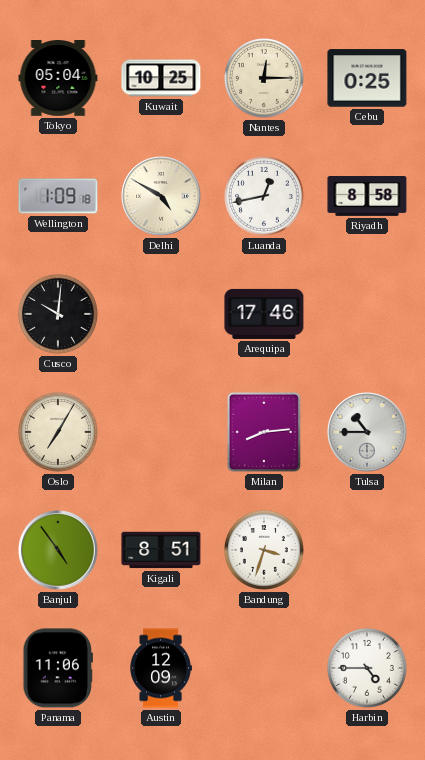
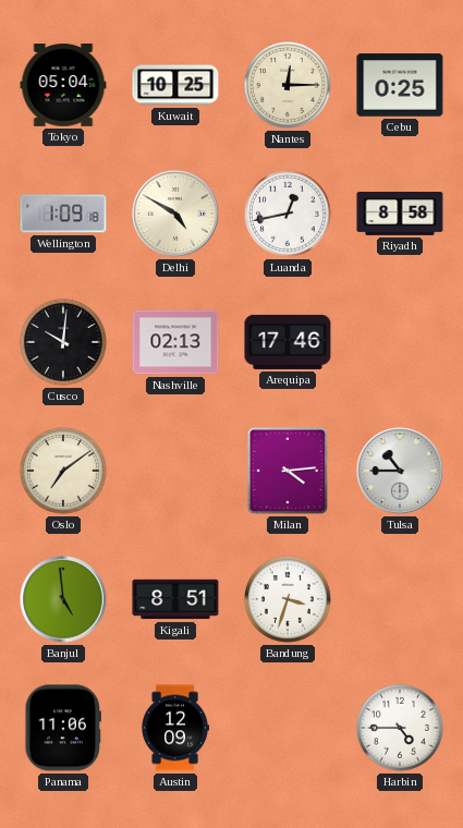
Nashville: none -> 02:13
Oslo: 7:05 -> 7:09
Milan: 8:14 -> 4:14
Banjul: 4:54 -> 4:59
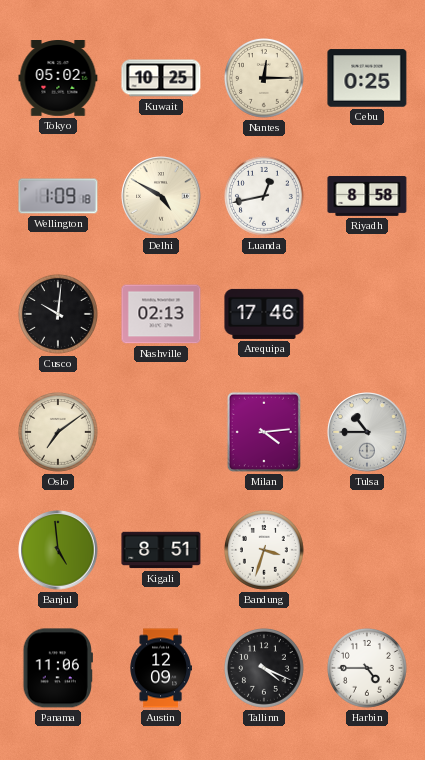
Tokyo: 05:04 -> 05:02
Tallinn: none -> 4:19
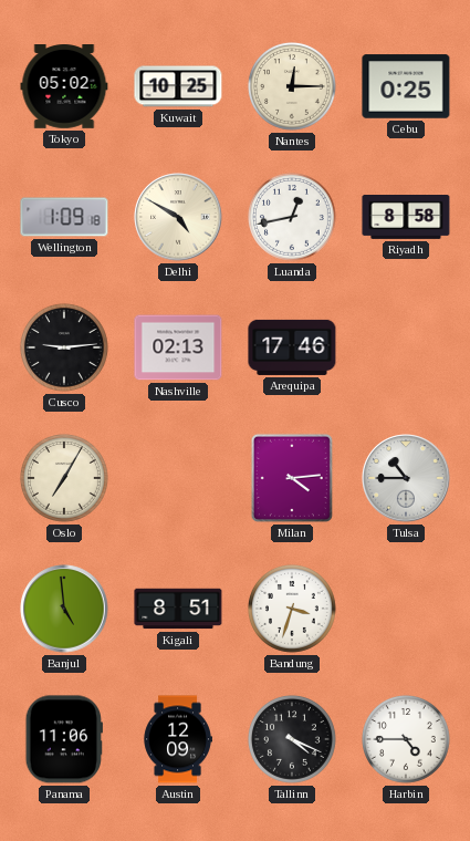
Cusco: 10:01 -> 9:14
Oslo: 7:09 -> 7:05
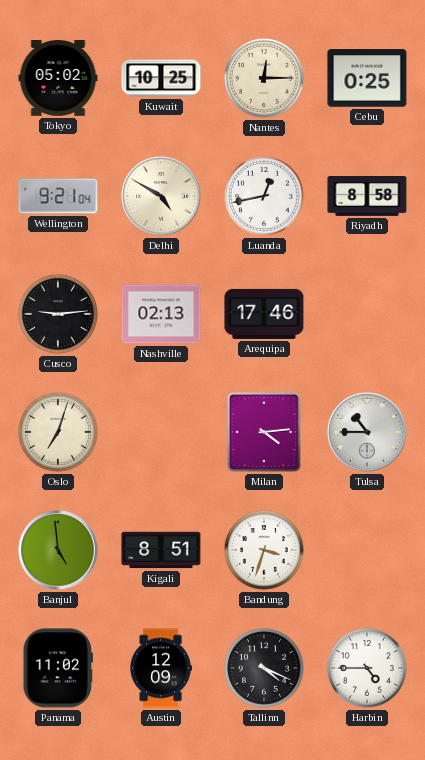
Wellington: 1:09 -> 9:21
Oslo: 7:05 -> 7:03
Panama: 11:06 -> 11:02
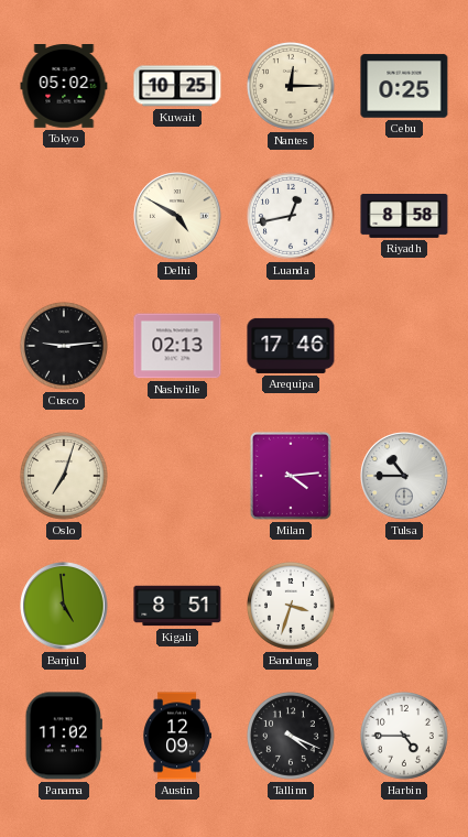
Wellington: 9:21 -> none
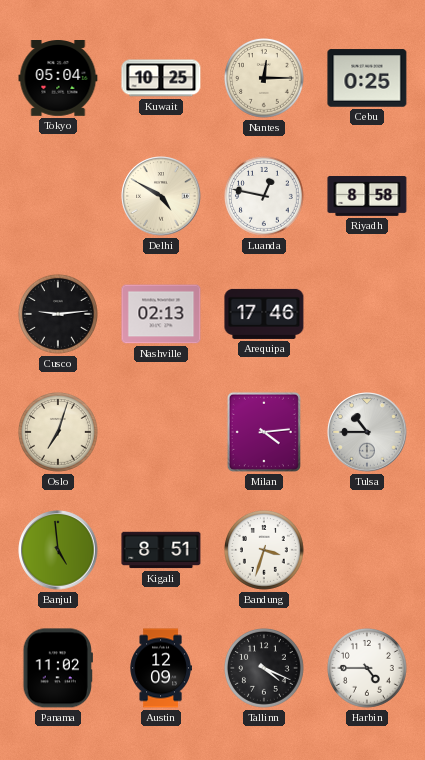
Tokyo: 05:02 -> 05:04
Luanda: 12:43 -> 12:47
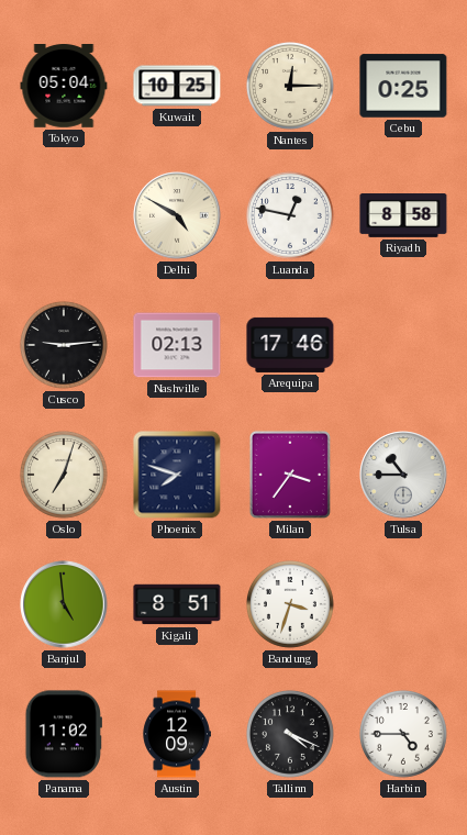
Phoenix: none -> 7:48
Milan: 4:14 -> 3:36
